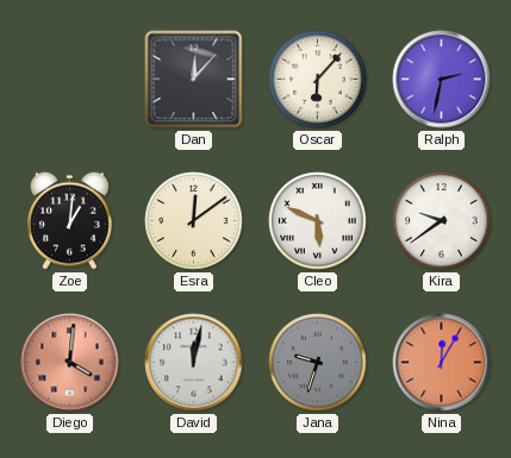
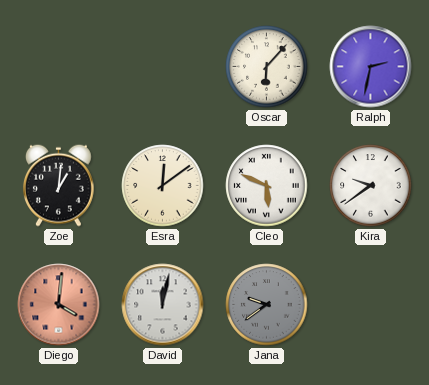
Dan: 12:07 -> none
Jana: 9:33 -> 9:39
Nina: 12:05 -> none
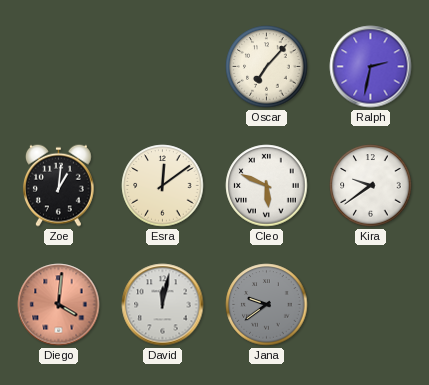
Oscar: 6:07 -> 7:07
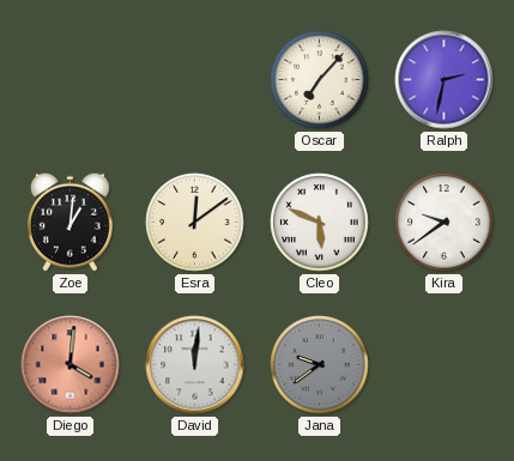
David: 12:02 -> 12:01
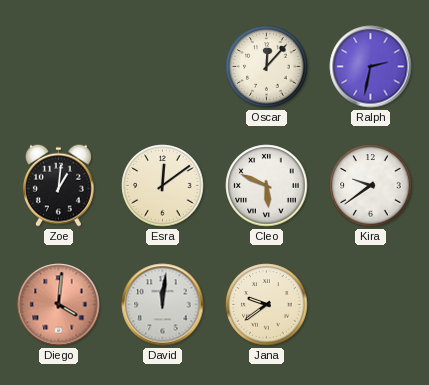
Oscar: 7:07 -> 12:07
Jana dial: grey -> cream
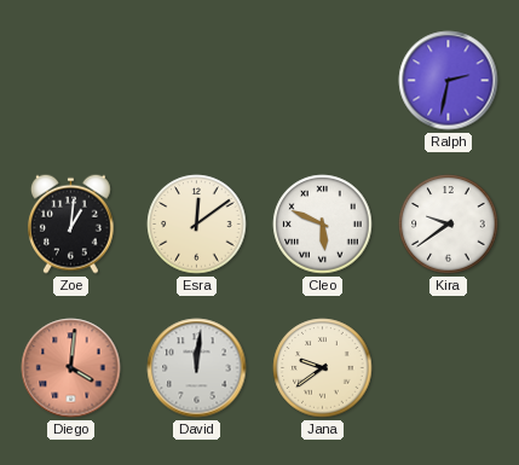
Oscar: 12:07 -> none
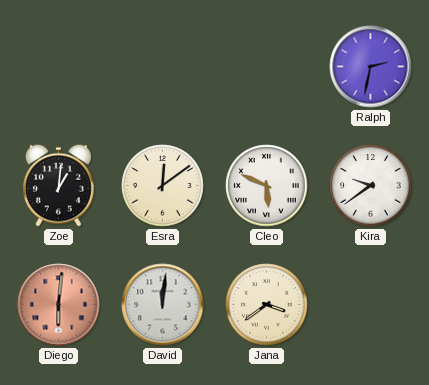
Diego: 4:01 -> 6:01
Jana: 9:39 -> 3:39
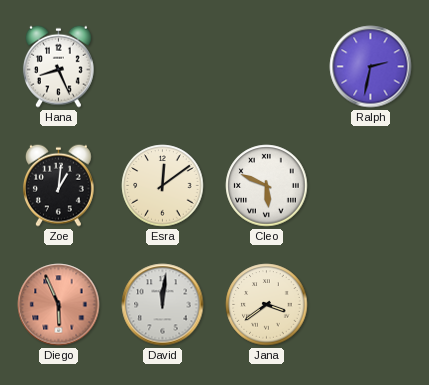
Hana: none -> 8:26
Kira: 9:39 -> none
Diego: 6:01 -> 5:56
